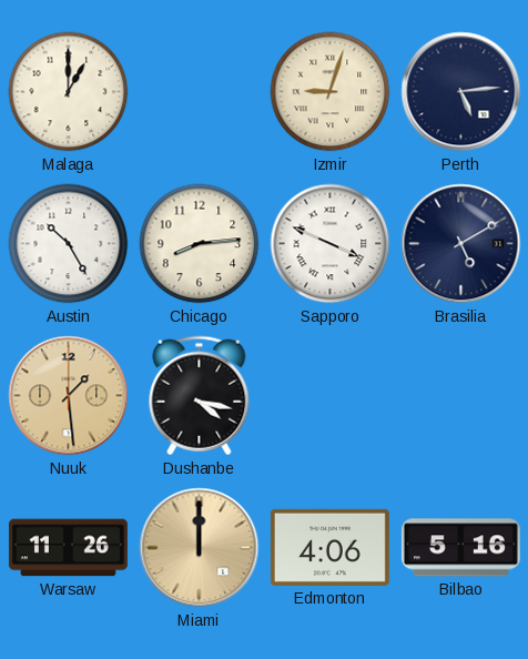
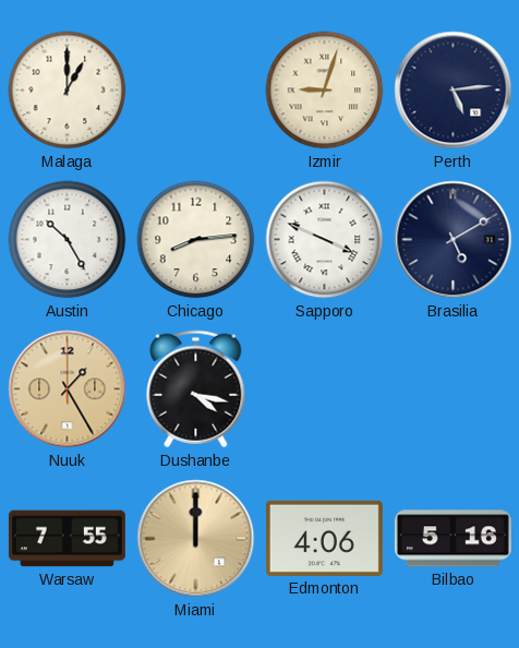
Nuuk: 1:29 -> 1:25
Warsaw: 11:26 -> 7:55
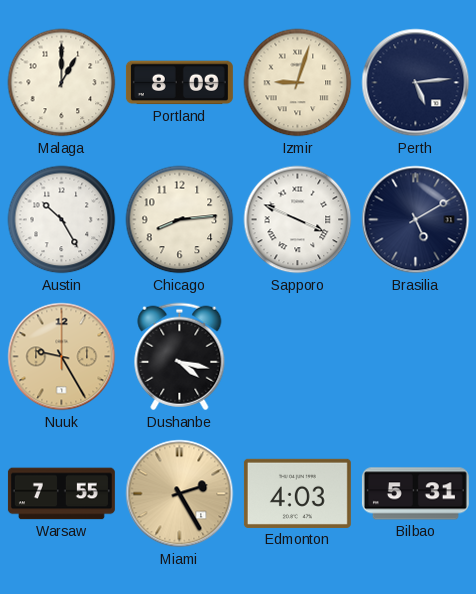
Portland: none -> 8:09
Nuuk: 1:25 -> 9:25
Miami: 12:00 -> 2:25
Edmonton: 4:06 -> 4:03
Bilbao: 5:16 -> 5:31
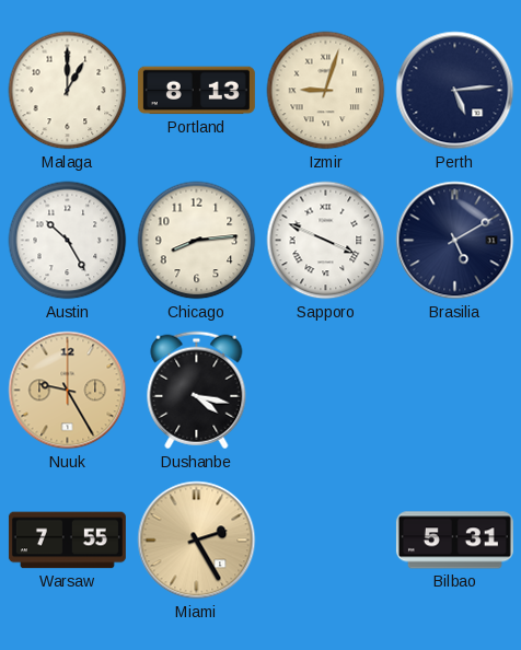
Portland: 8:09 -> 8:13
Edmonton: 4:03 -> none
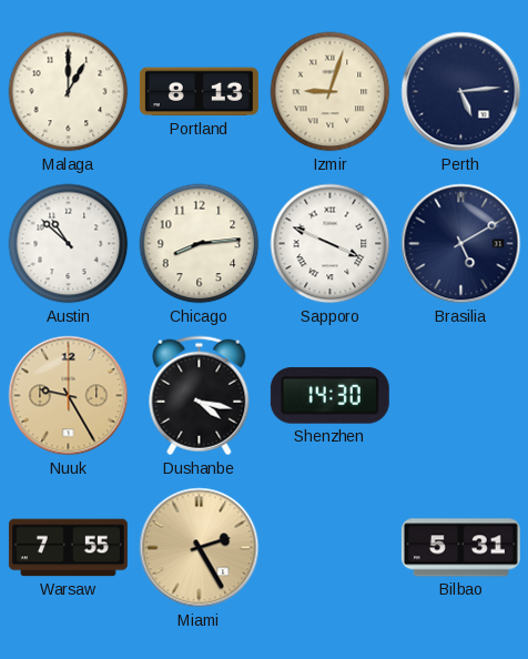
Austin: 10:25 -> 10:52
Shenzhen: none -> 14:30
